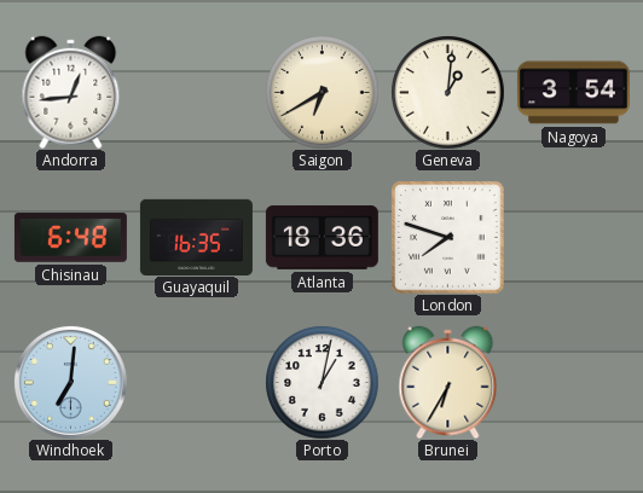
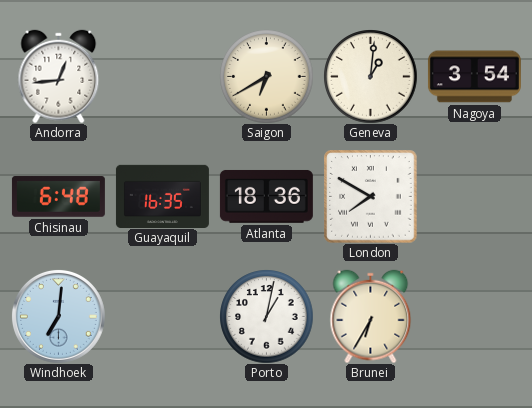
London: 7:48 -> 7:50
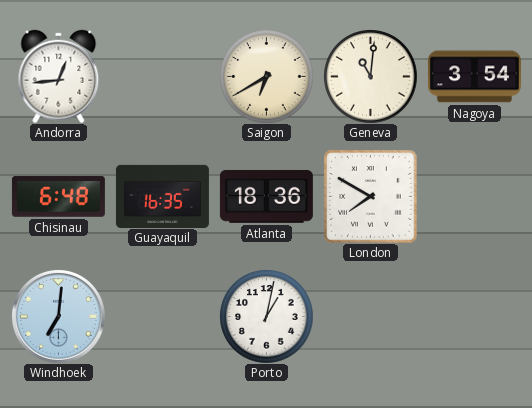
Geneva: 1:01 -> 11:01
Brunei: 6:35 -> none
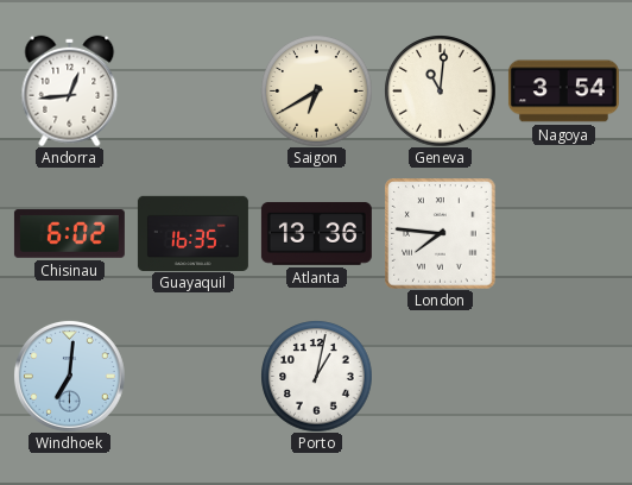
Chisinau: 6:48 -> 6:02
Atlanta: 18:36 -> 13:36
London: 7:50 -> 7:46
